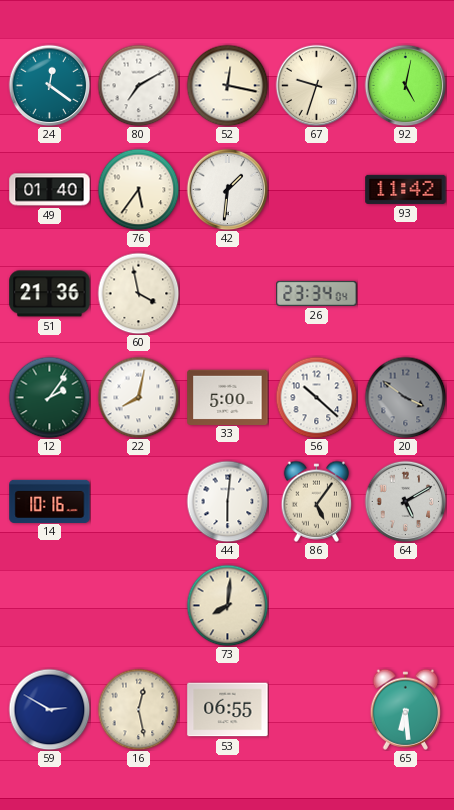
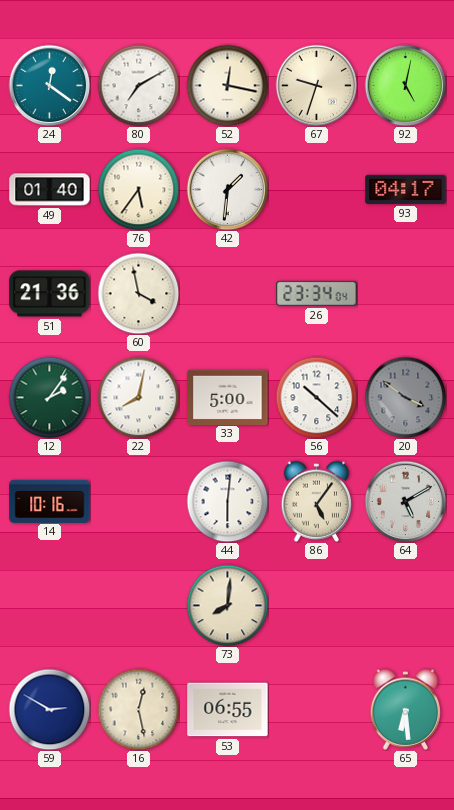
93: 11:42 -> 04:17
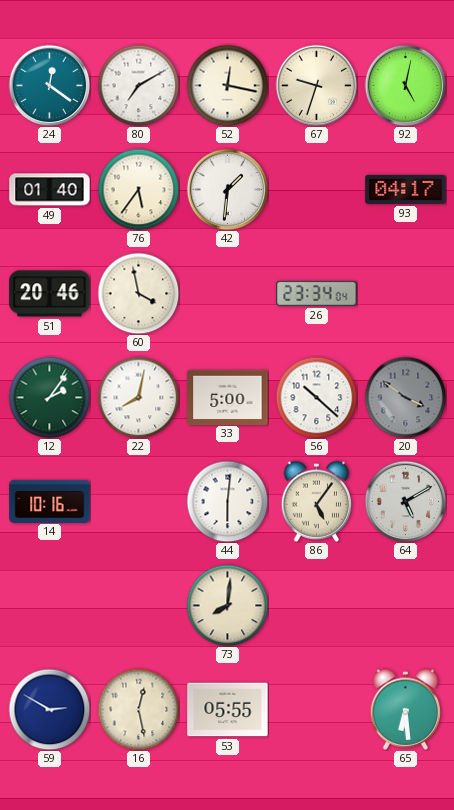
51: 21:36 -> 20:46
53: 06:55 -> 05:55
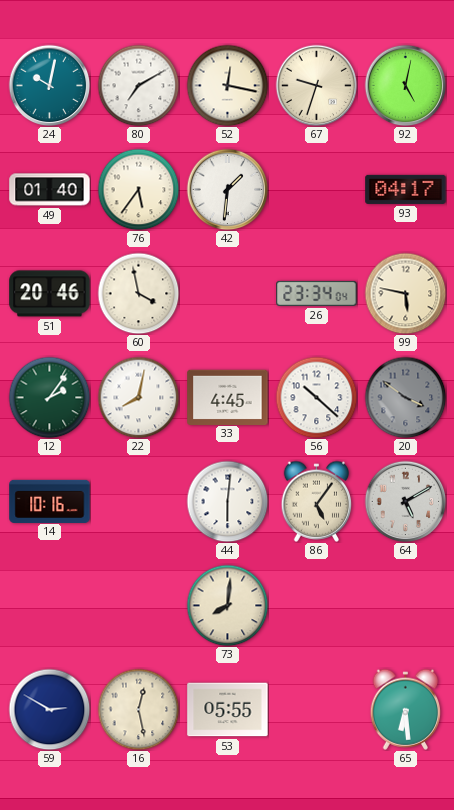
24: 12:21 -> 10:02
99: none -> 5:47
33: 5:00 -> 4:45
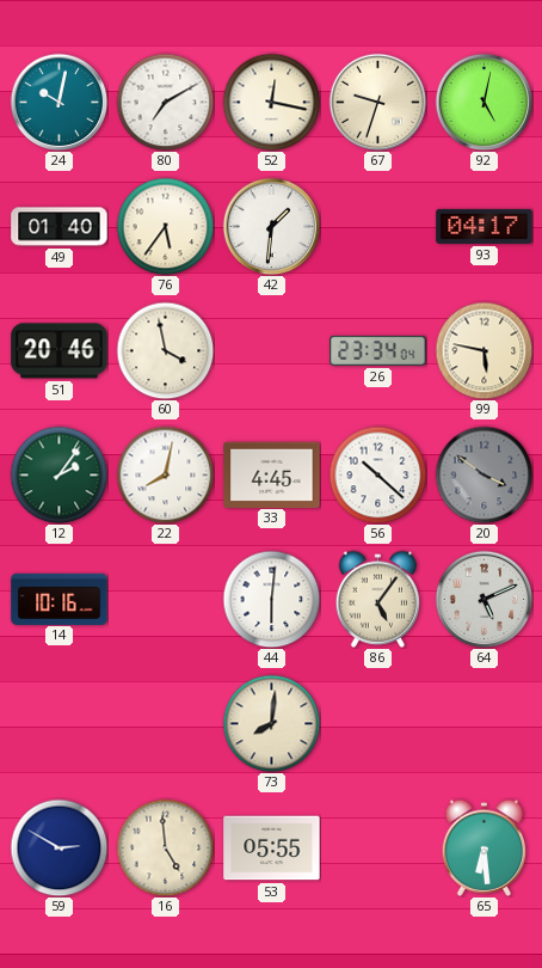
64: 5:10 -> 5:11
16: 12:28 -> 4:59
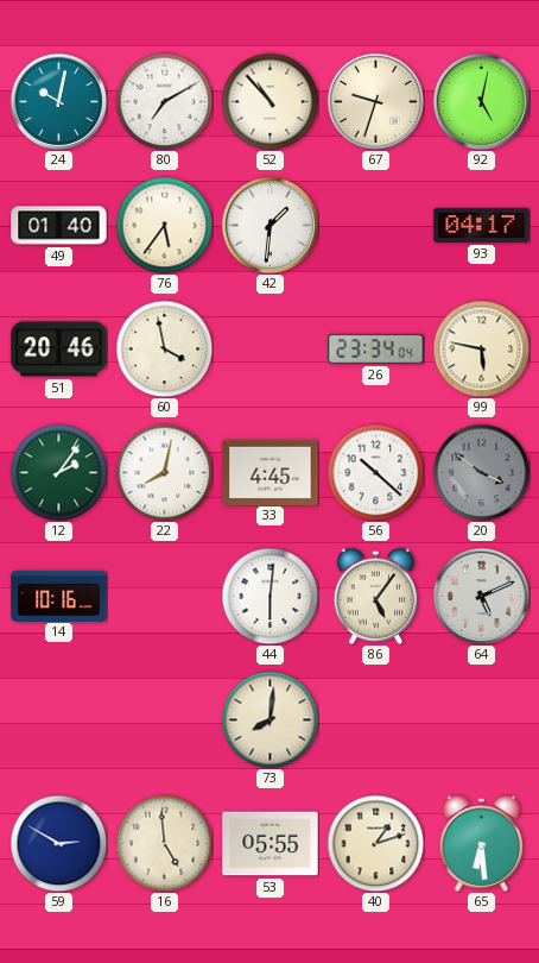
52: 12:17 -> 10:53
40: none -> 1:12
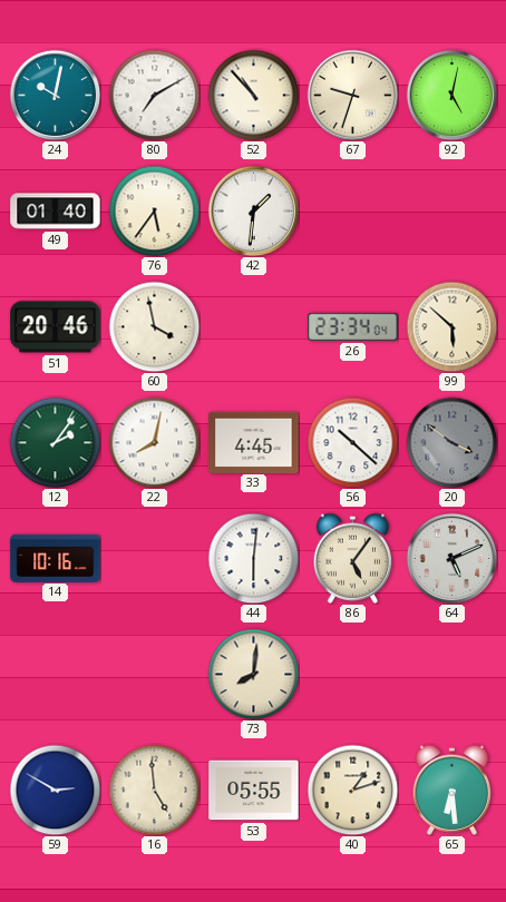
93: 04:17 -> none
99: 5:47 -> 5:52
